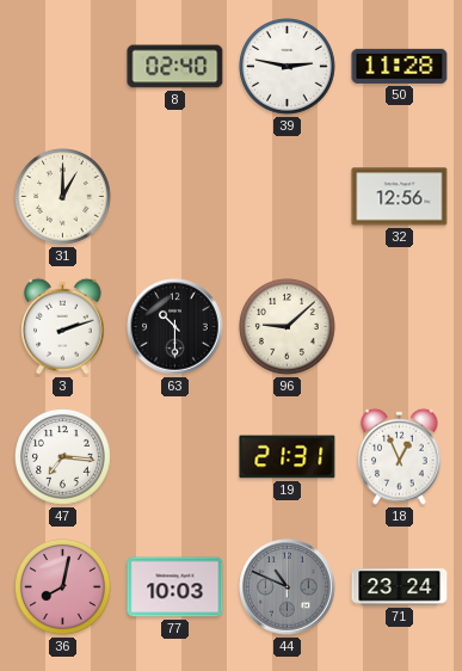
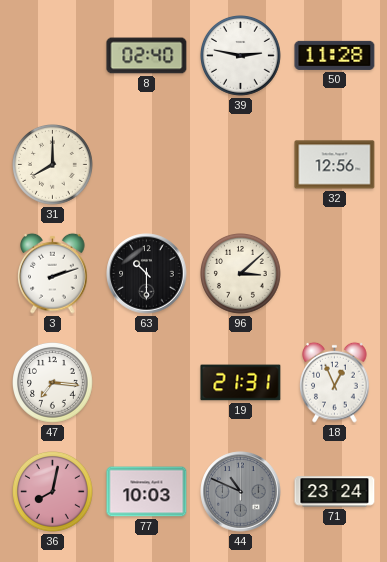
31: 1:00 -> 8:00
96: 9:08 -> 3:08
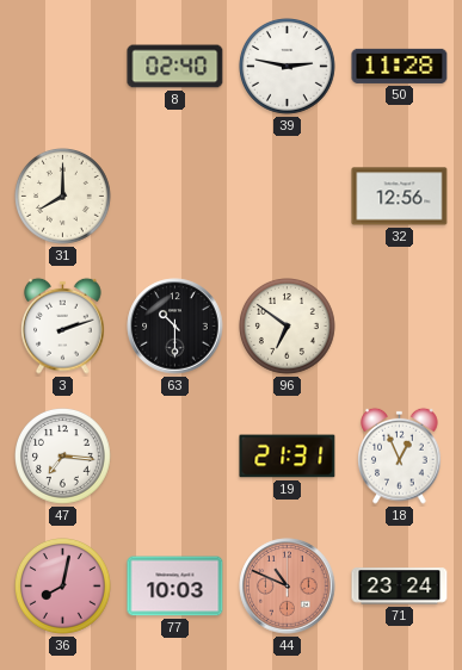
96: 3:08 -> 6:51
44 dial: grey -> salmon
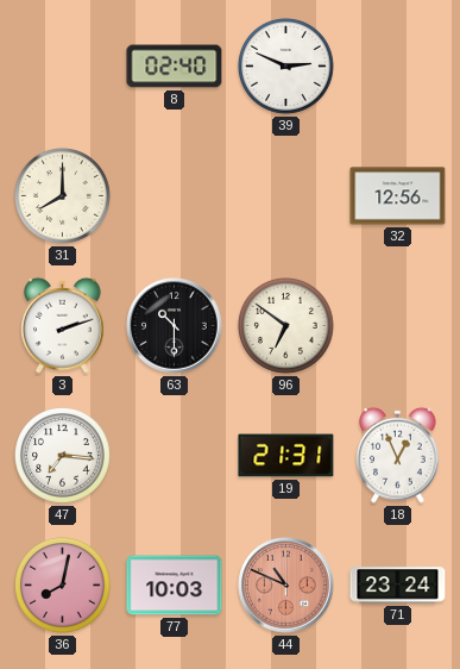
39: 2:47 -> 2:49
50: 11:28 -> none
